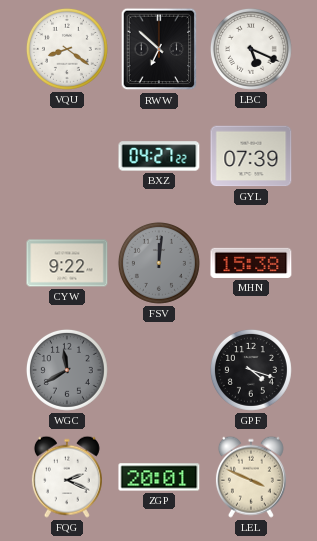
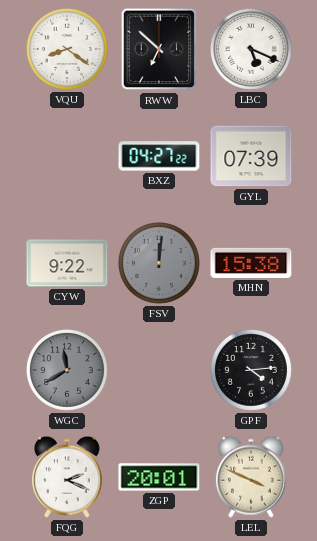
GPF: 4:18 -> 4:14
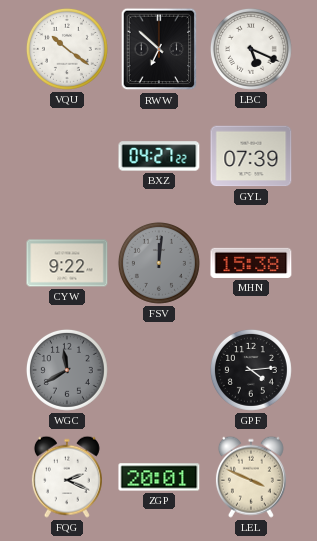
VQU: 8:21 -> 10:21
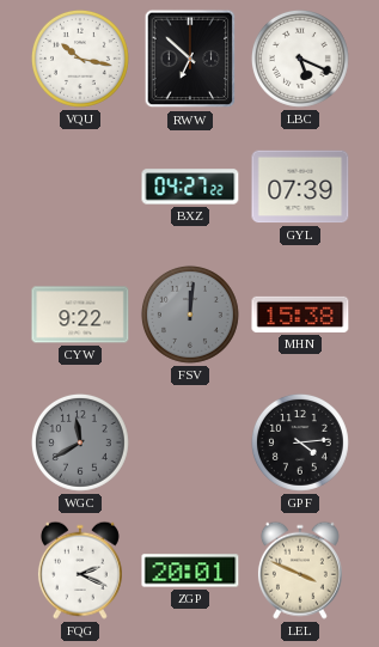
VQU: 10:21 -> 10:17
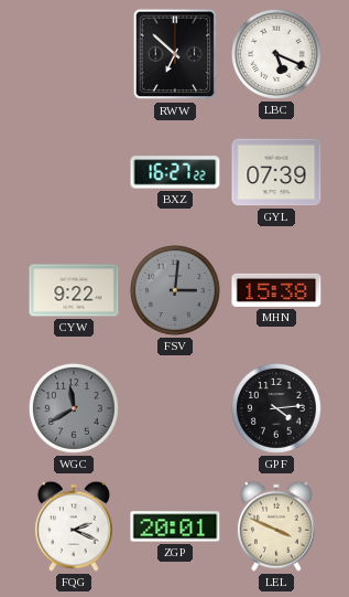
VQU: 10:17 -> none
BXZ: 04:27 -> 16:27
FSV: 12:01 -> 3:01
